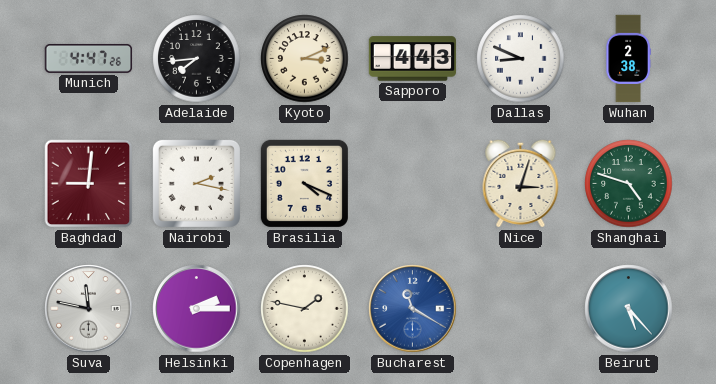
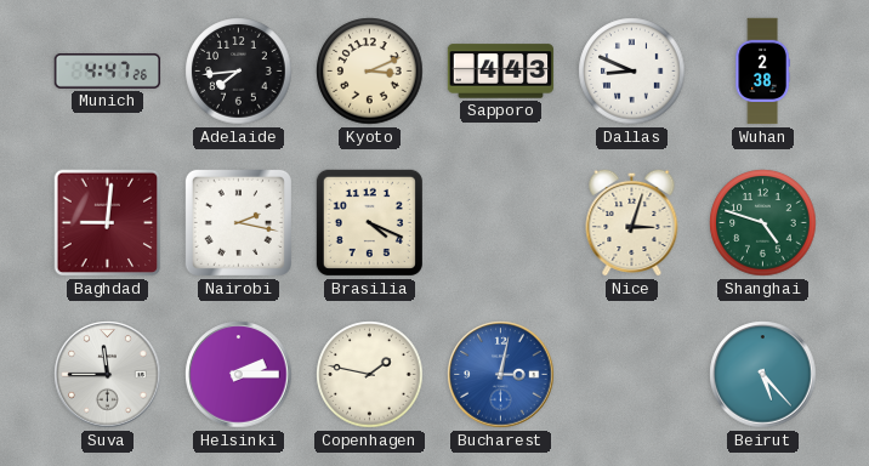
Suva: 11:47 -> 11:45
Bucharest: 11:20 -> 3:02
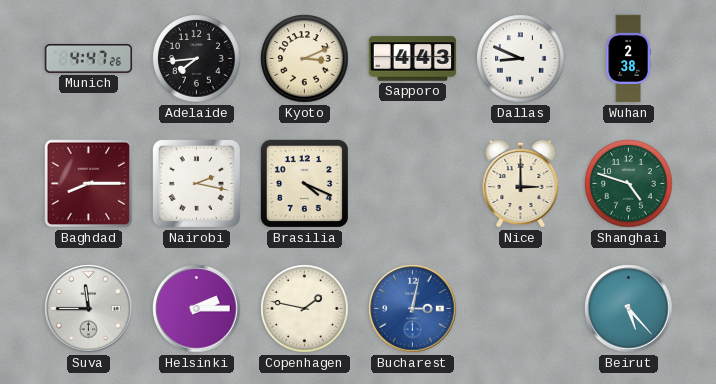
Baghdad: 9:01 -> 8:15
Nice: 3:03 -> 3:00
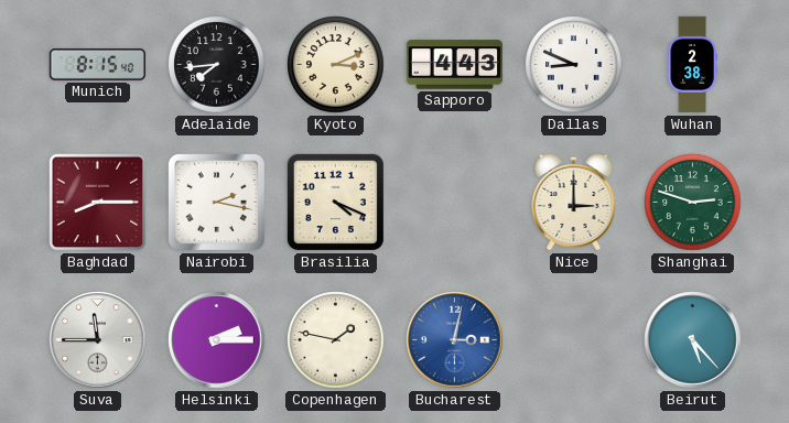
Munich: 4:47 -> 8:15
Shanghai: 4:48 -> 2:48
